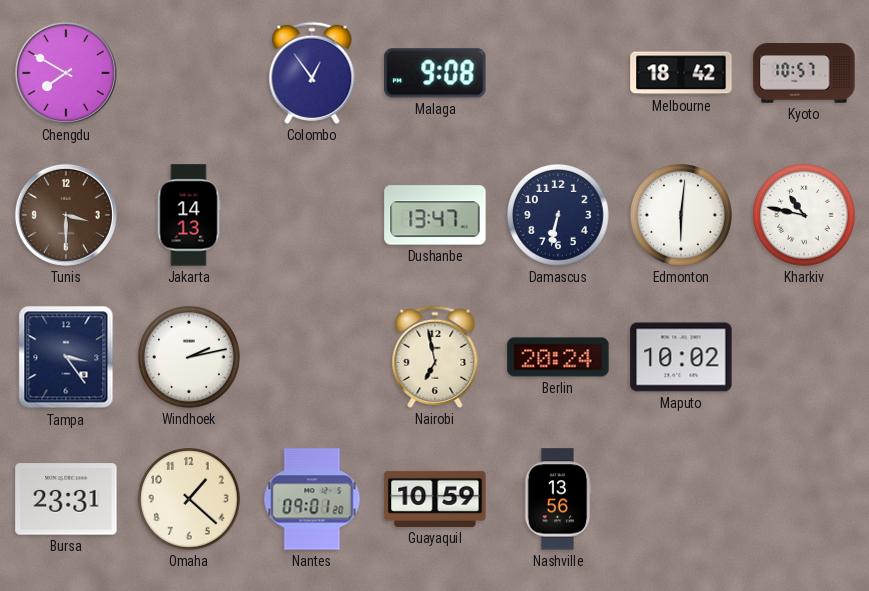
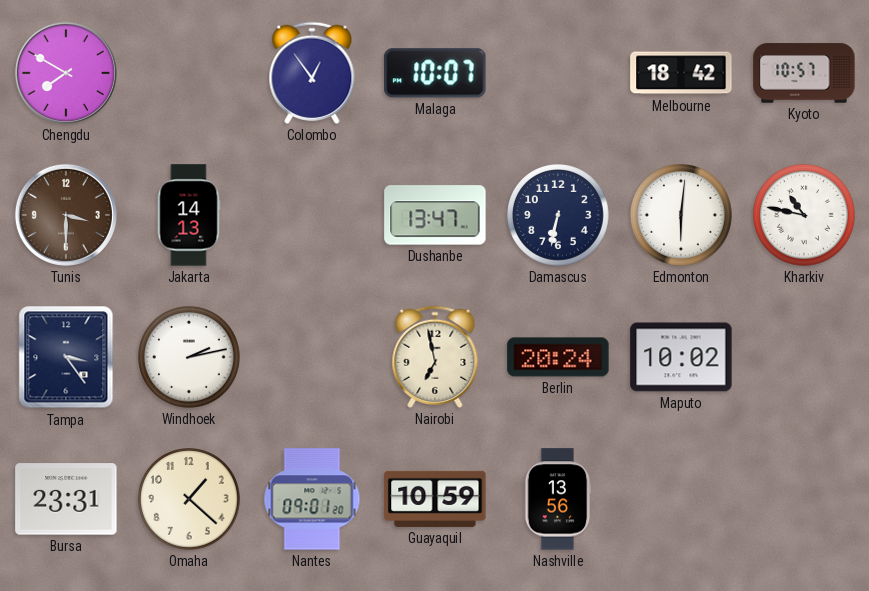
Malaga: 9:08 -> 10:07
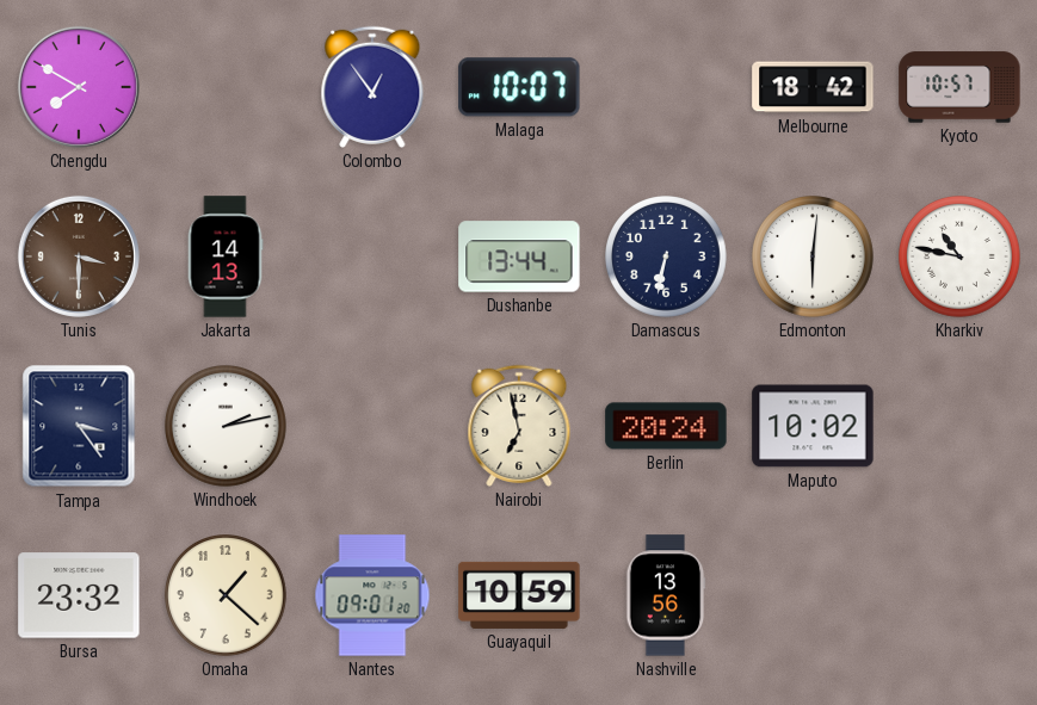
Dushanbe: 13:47 -> 13:44
Bursa: 23:31 -> 23:32
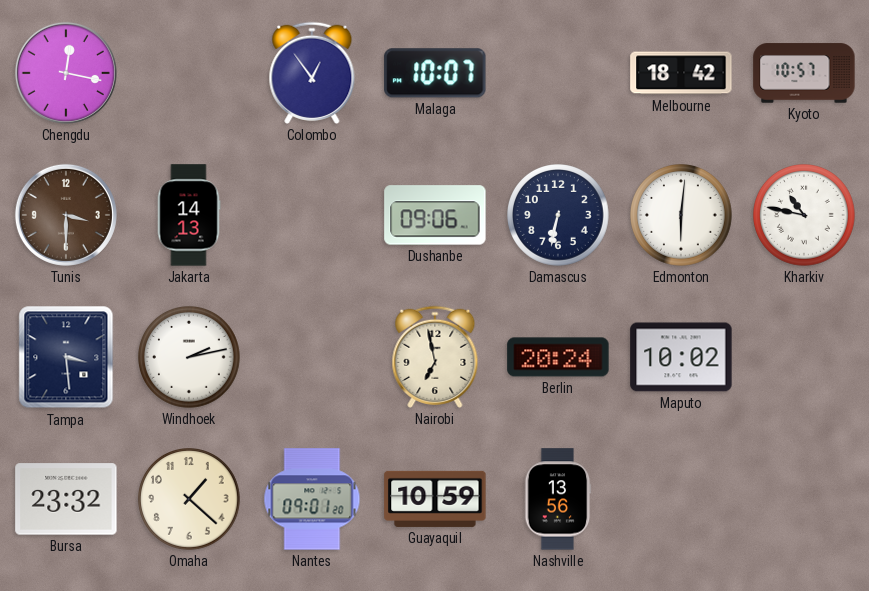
Chengdu: 7:50 -> 12:17
Dushanbe: 13:44 -> 09:06
Tampa: 3:24 -> 3:29
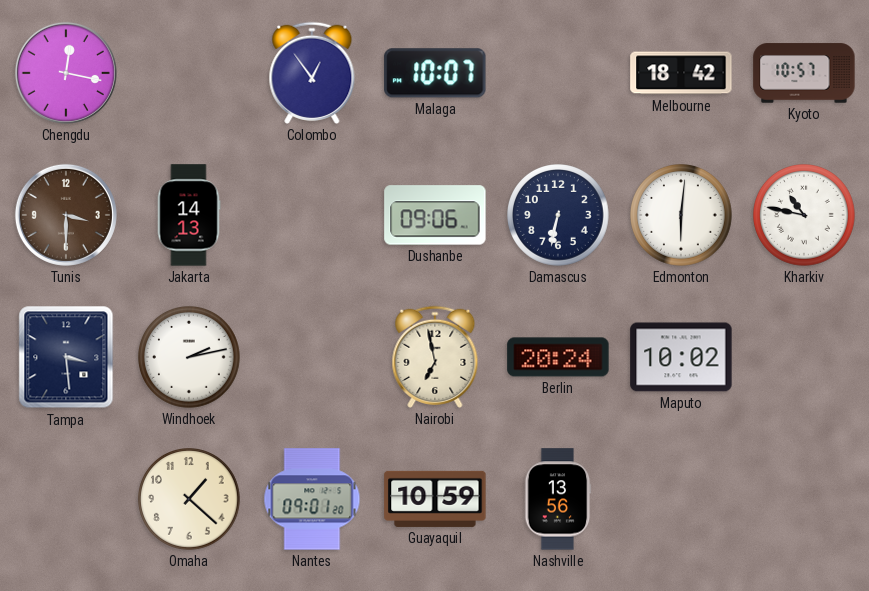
Bursa: 23:32 -> none
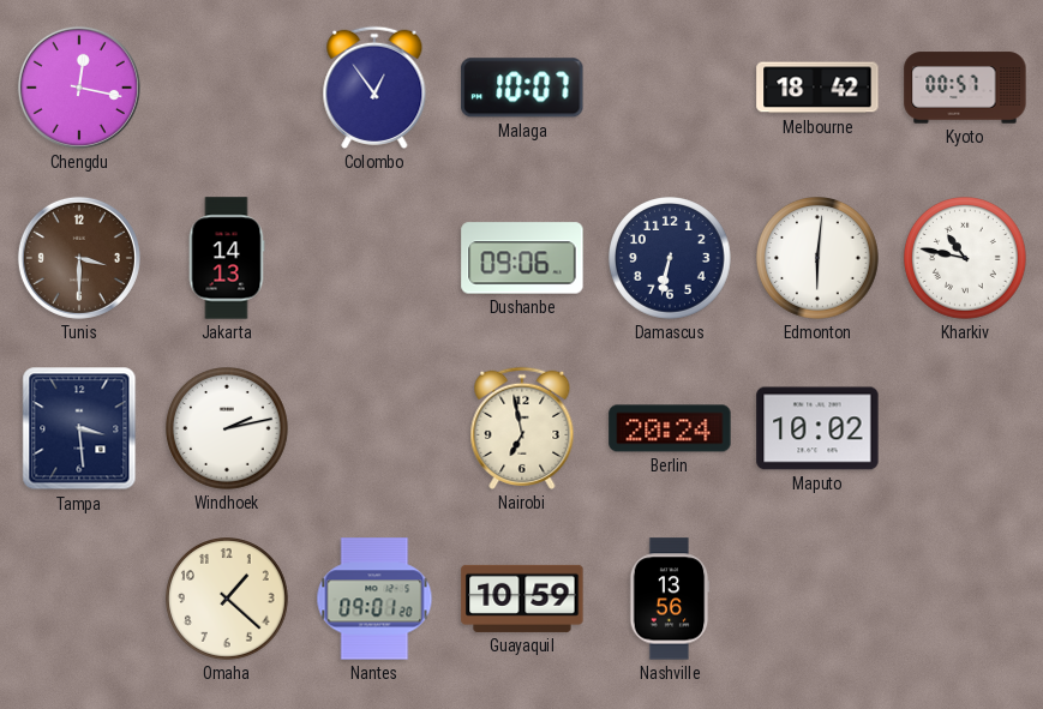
Kyoto: 10:57 -> 00:57
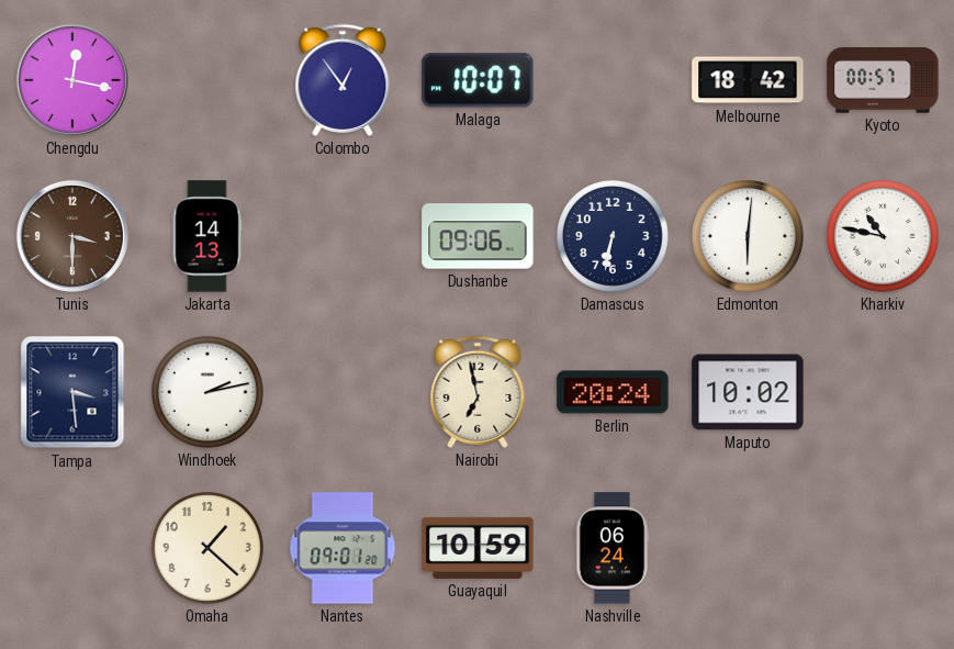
Nashville: 13:56 -> 06:24
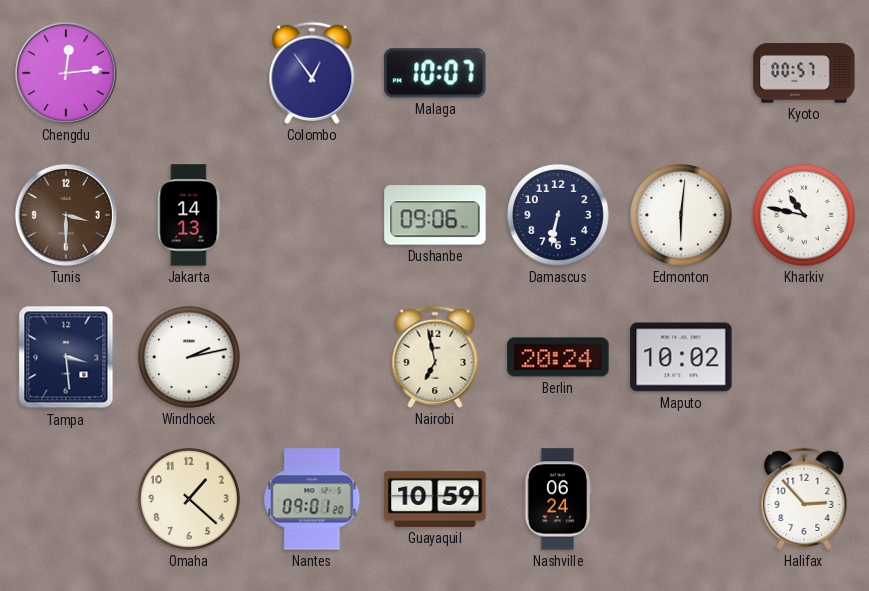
Chengdu: 12:17 -> 12:14
Melbourne: 18:42 -> none
Halifax: none -> 2:53
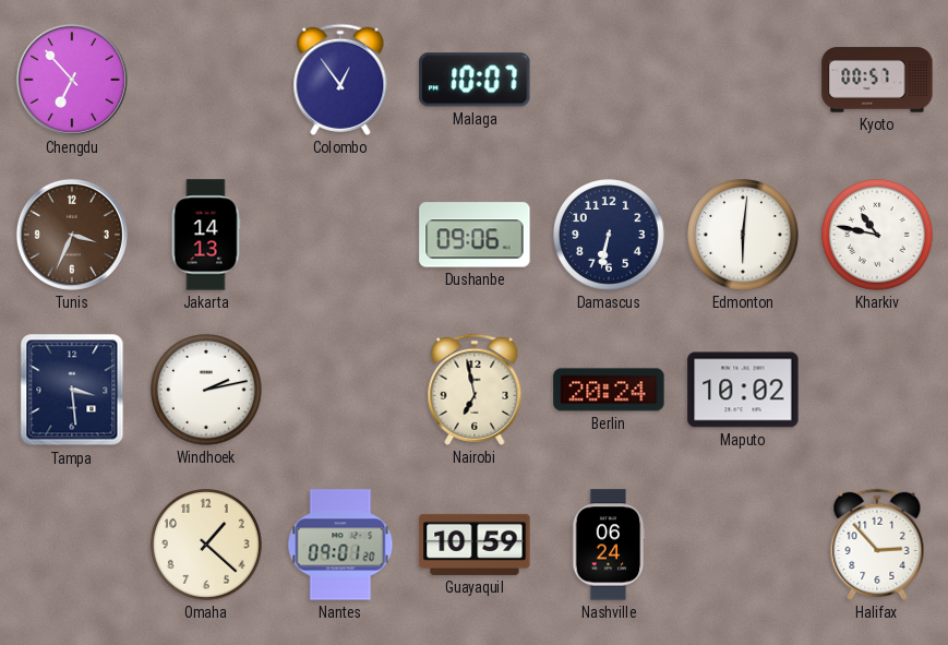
Chengdu: 12:14 -> 6:53
Tunis: 3:30 -> 3:34
